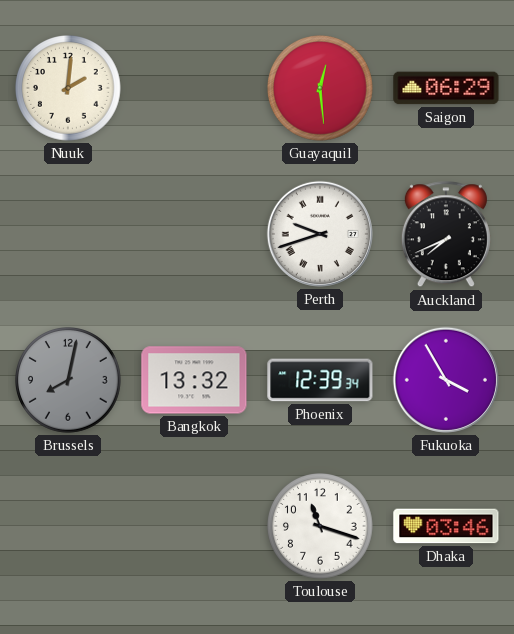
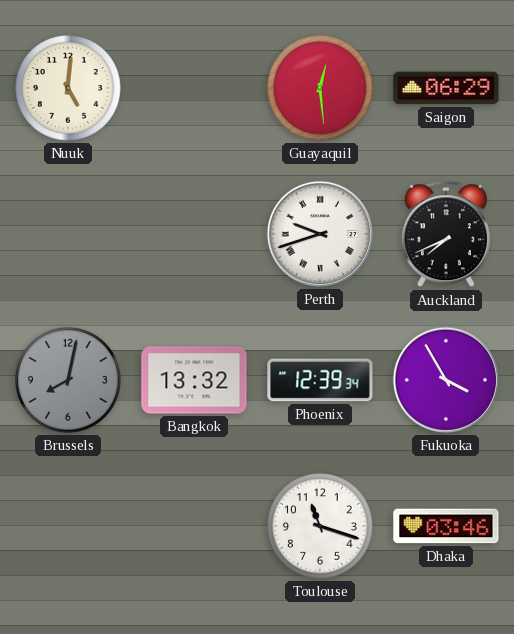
Nuuk: 2:01 -> 5:01
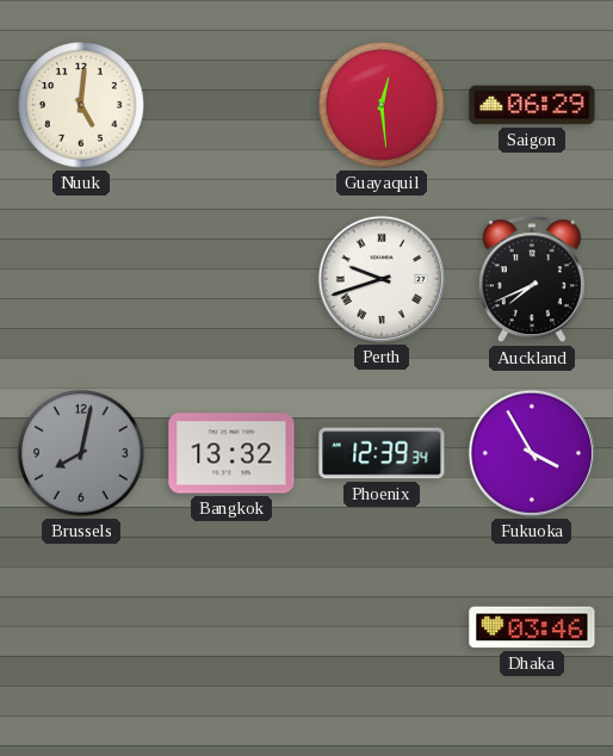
Toulouse: 11:18 -> none
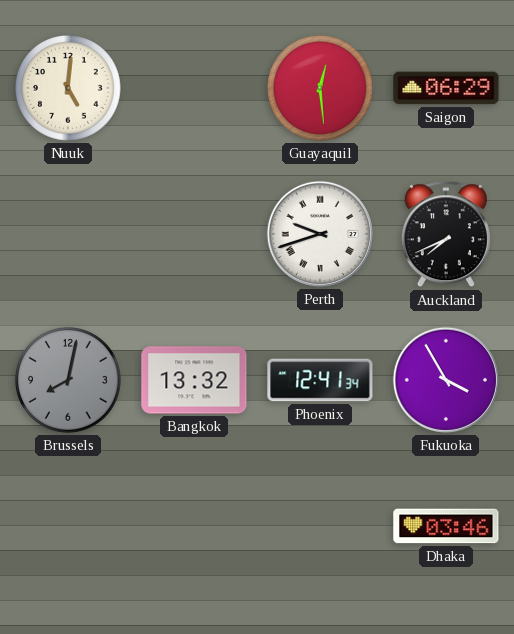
Phoenix: 12:39 -> 12:41
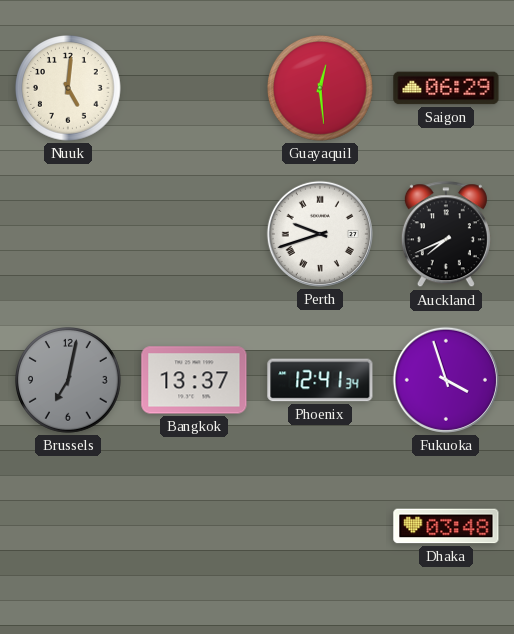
Brussels: 8:02 -> 7:02
Bangkok: 13:32 -> 13:37
Fukuoka: 3:55 -> 3:57
Dhaka: 03:46 -> 03:48
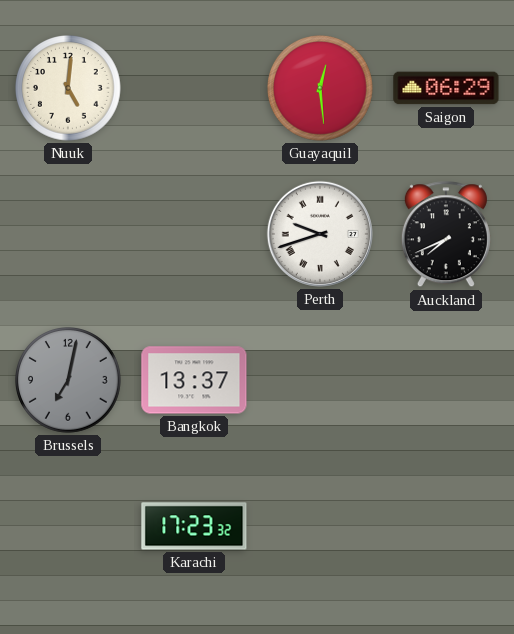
Phoenix: 12:41 -> none
Fukuoka: 3:57 -> none
Karachi: none -> 17:23
Dhaka: 03:48 -> none
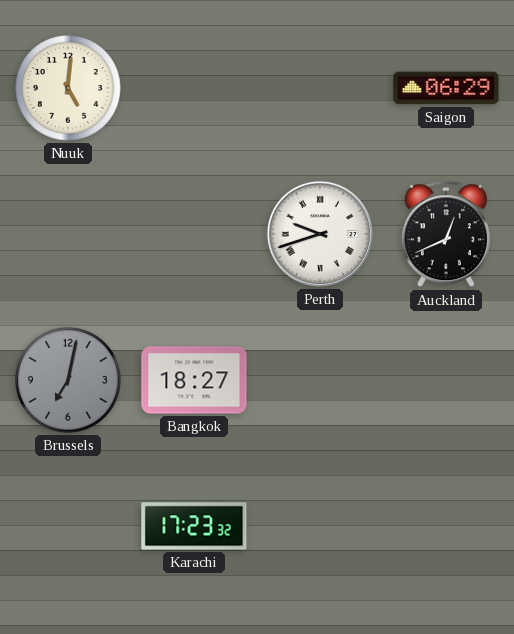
Guayaquil: 12:29 -> none
Auckland: 7:41 -> 12:41
Bangkok: 13:37 -> 18:27
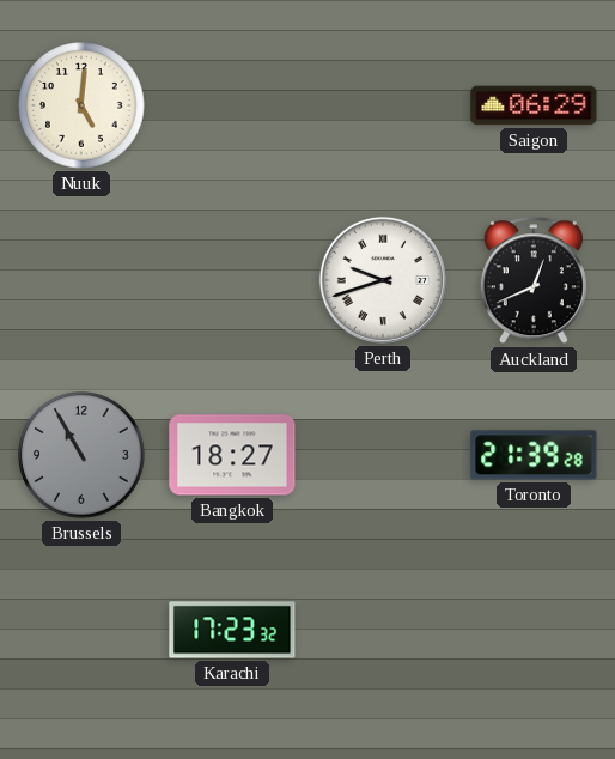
Brussels: 7:02 -> 10:55
Toronto: none -> 21:39
